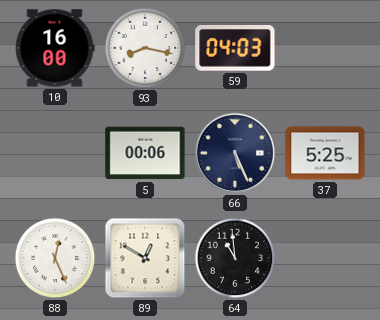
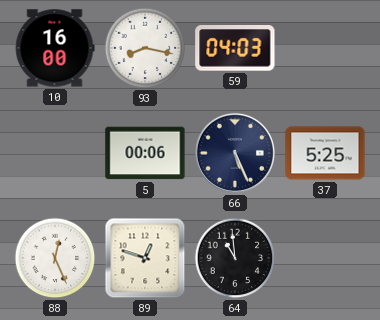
89: 12:50 -> 12:48
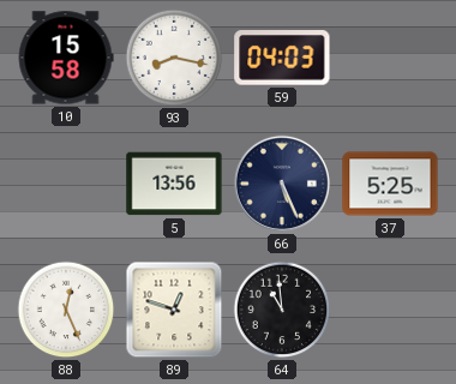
10: 16:00 -> 15:58
5: 00:06 -> 13:56
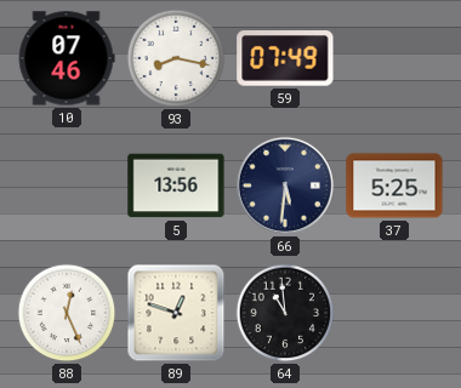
10: 15:58 -> 07:46
59: 04:03 -> 07:49
66: 5:26 -> 5:31
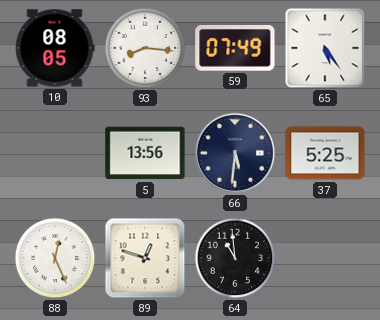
10: 07:46 -> 08:05
93: 8:17 -> 8:16
65: none -> 5:24
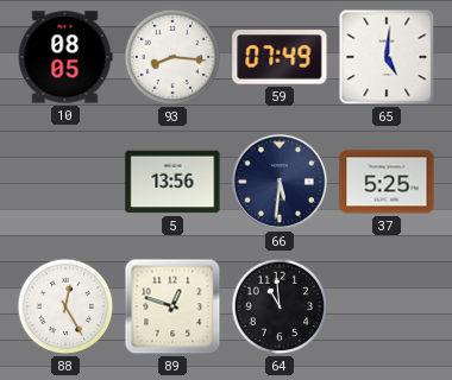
65: 5:24 -> 5:01
88: 12:26 -> 12:25
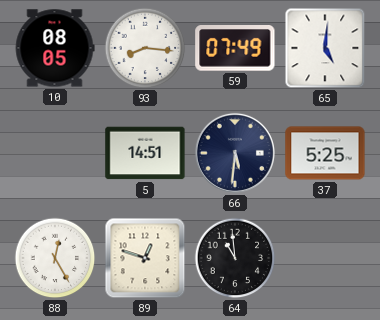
5: 13:56 -> 14:51
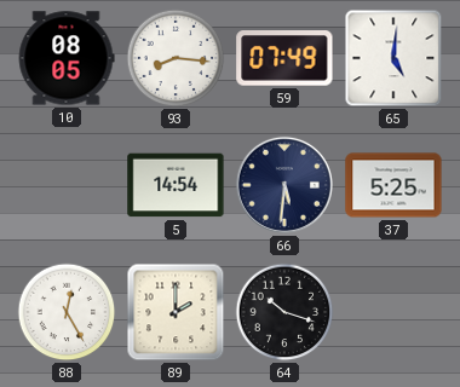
5: 14:51 -> 14:54
89: 12:48 -> 2:00
64: 10:59 -> 10:18
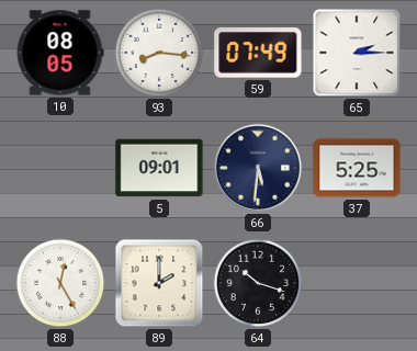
65: 5:01 -> 2:15
5: 14:54 -> 09:01
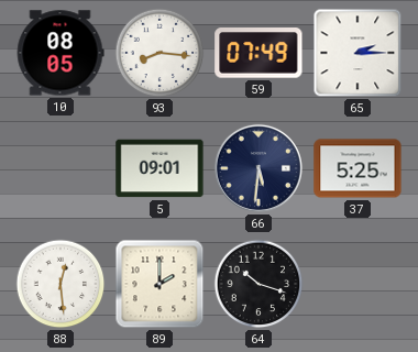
88: 12:25 -> 12:29
